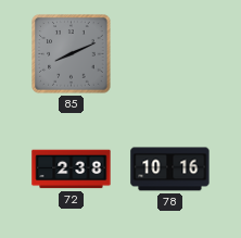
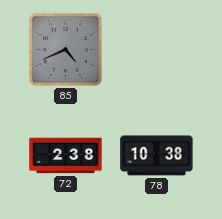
85: 8:11 -> 4:41
78: 10:16 -> 10:38
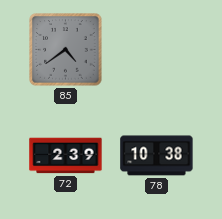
85: 4:41 -> 4:39
72: 2:38 -> 2:39
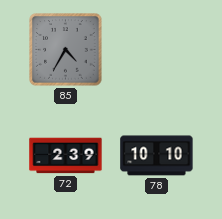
85: 4:39 -> 4:35
78: 10:38 -> 10:10
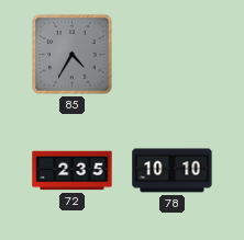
72: 2:39 -> 2:35
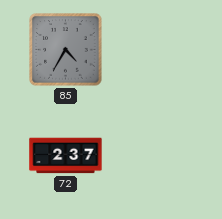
72: 2:35 -> 2:37
78: 10:10 -> none
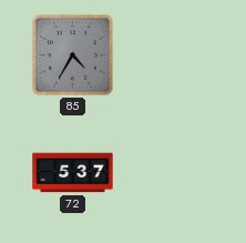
72: 2:37 -> 5:37
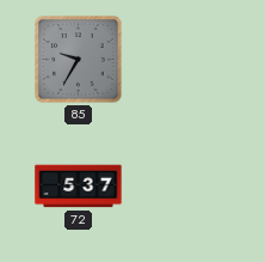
85: 4:35 -> 9:35
